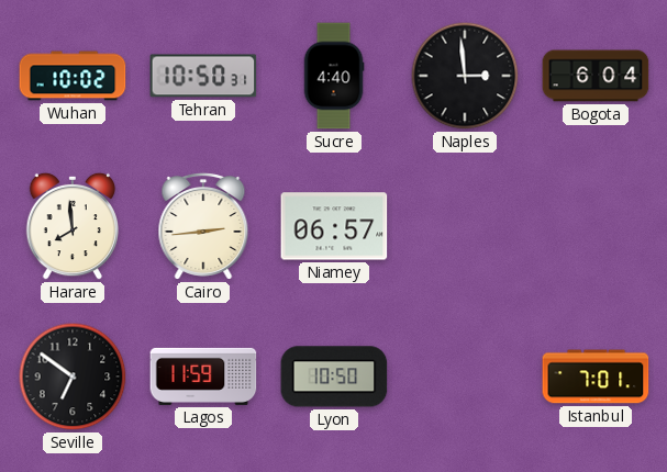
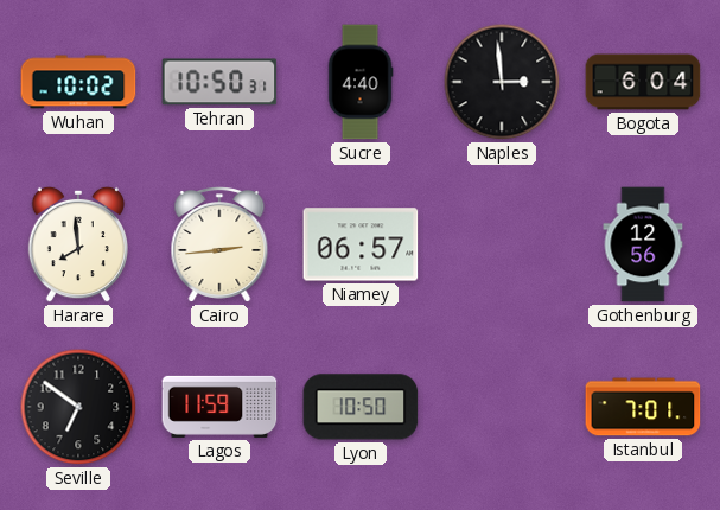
Gothenburg: none -> 12:56
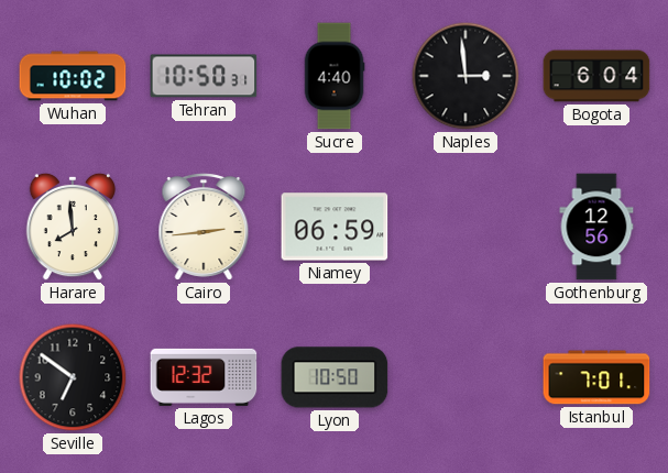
Niamey: 06:57 -> 06:59
Lagos: 11:59 -> 12:32
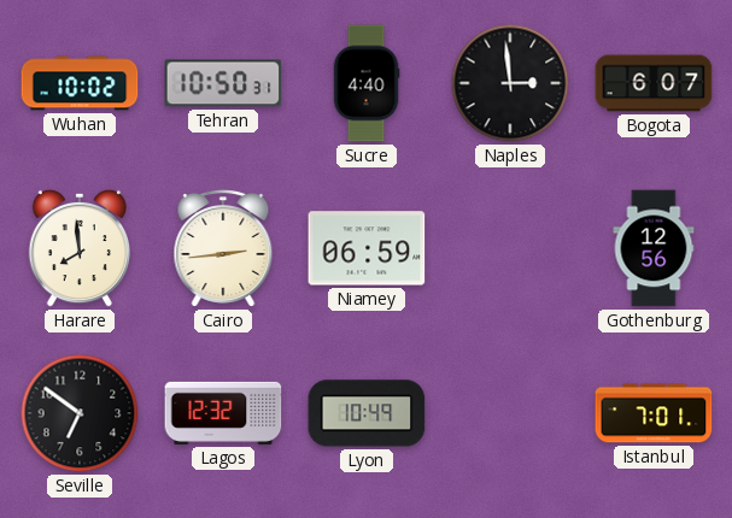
Bogota: 6:04 -> 6:07
Lyon: 10:50 -> 10:49
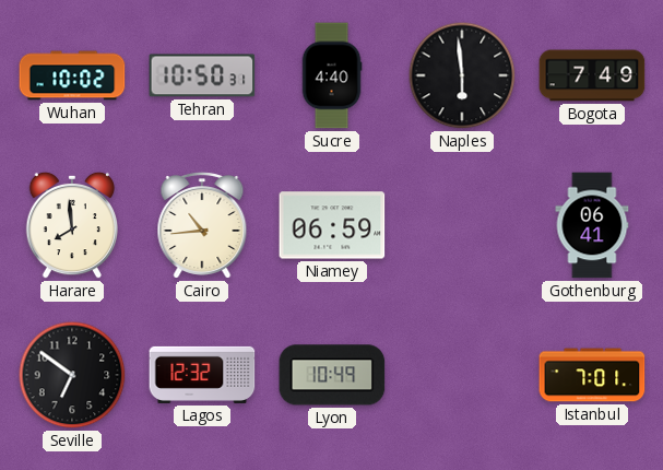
Naples: 2:59 -> 5:59
Bogota: 6:07 -> 7:49
Cairo: 2:44 -> 10:44
Gothenburg: 12:56 -> 06:41
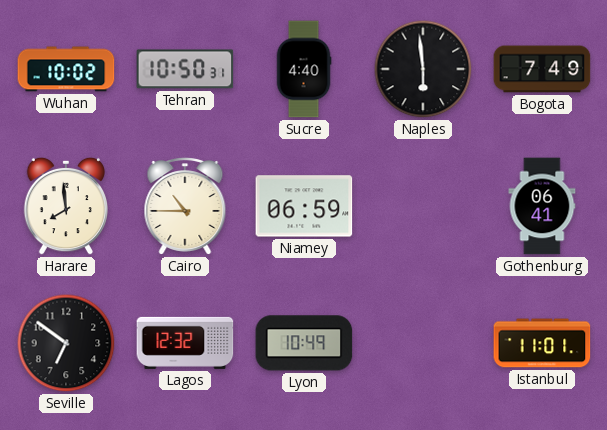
Cairo: 10:44 -> 10:45
Istanbul: 7:01 -> 11:01
